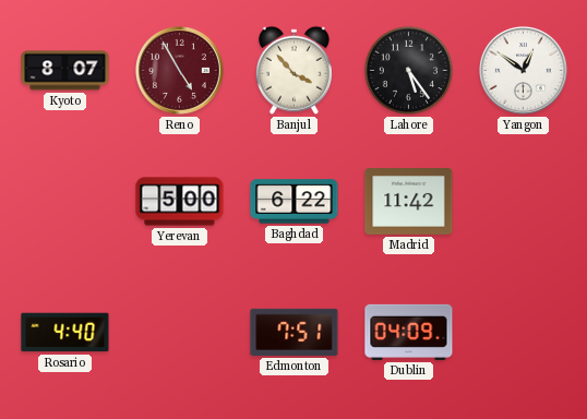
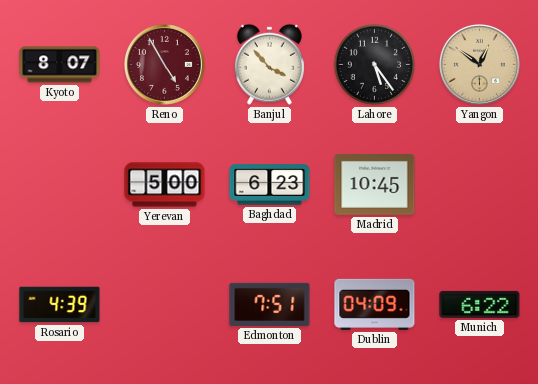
Yangon dial: white -> champagne
Baghdad: 6:22 -> 6:23
Madrid: 11:42 -> 10:45
Rosario: 4:40 -> 4:39
Munich: none -> 6:22
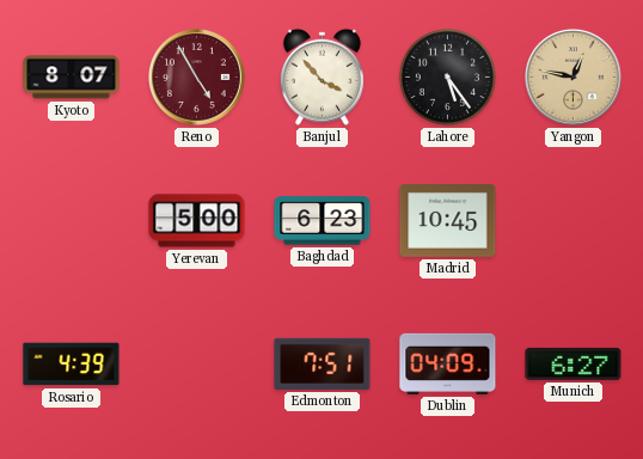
Yangon: 12:51 -> 12:47
Munich: 6:22 -> 6:27
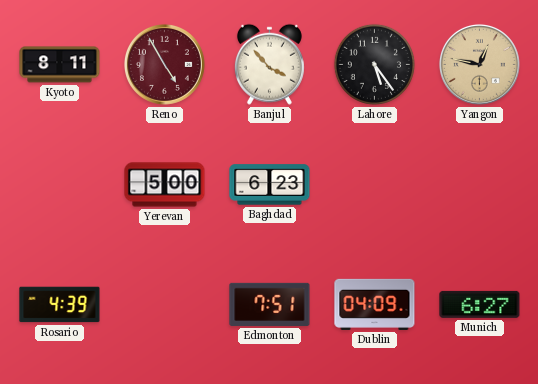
Kyoto: 8:07 -> 8:11
Madrid: 10:45 -> none
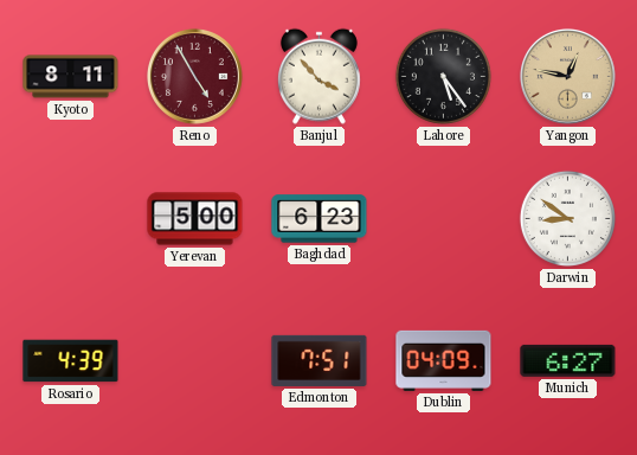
Darwin: none -> 8:51
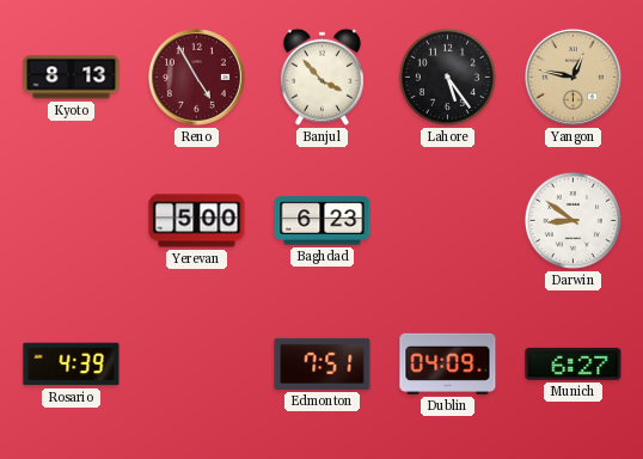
Kyoto: 8:11 -> 8:13
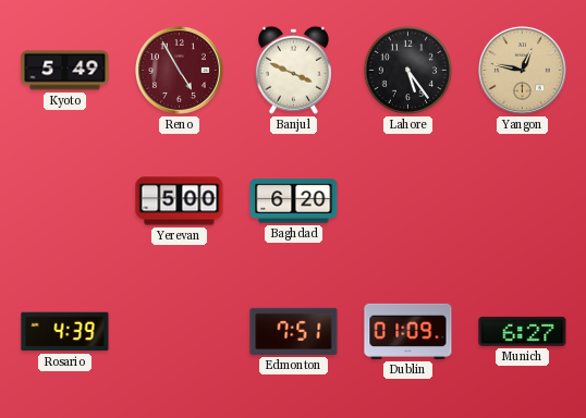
Kyoto: 8:13 -> 5:49
Banjul: 3:53 -> 3:49
Baghdad: 6:23 -> 6:20
Darwin: 8:51 -> none
Dublin: 04:09 -> 01:09
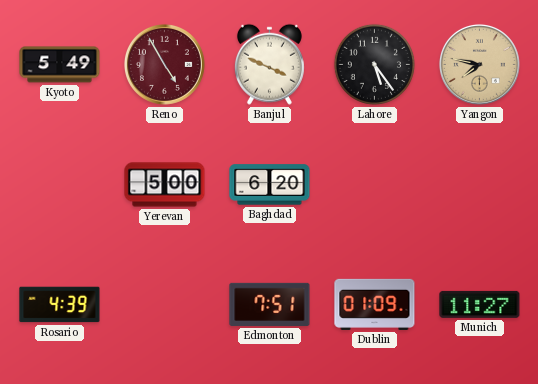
Yangon: 12:47 -> 7:47
Munich: 6:27 -> 11:27
